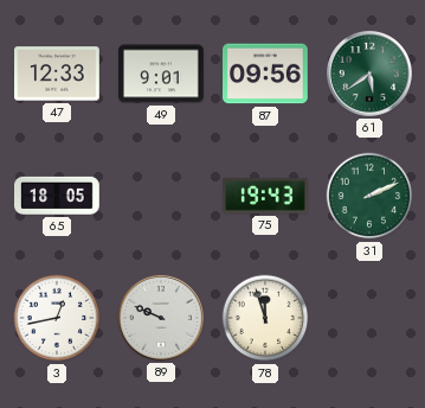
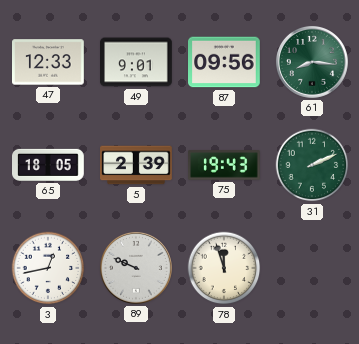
61: 5:39 -> 8:16
5: none -> 2:39
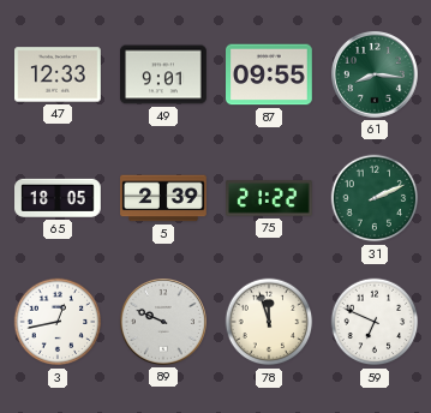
87: 09:56 -> 09:55
75: 19:43 -> 21:22
59: none -> 6:49
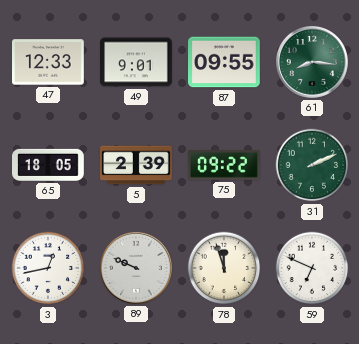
75: 21:22 -> 09:22
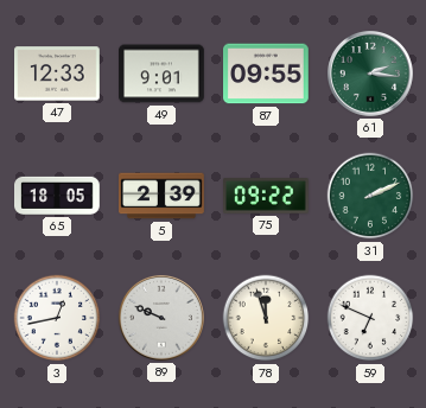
61: 8:16 -> 2:16
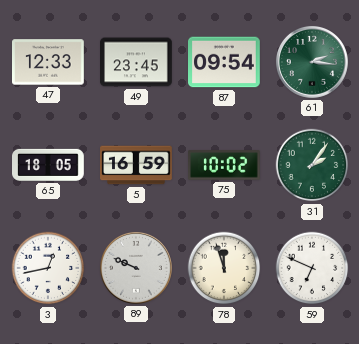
49: 9:01 -> 23:45
87: 09:55 -> 09:54
5: 2:39 -> 16:59
75: 09:22 -> 10:02
31: 2:11 -> 2:06
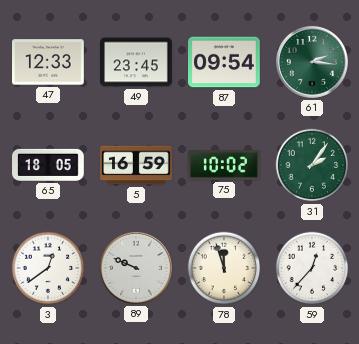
3: 12:43 -> 12:39
59: 6:49 -> 12:37
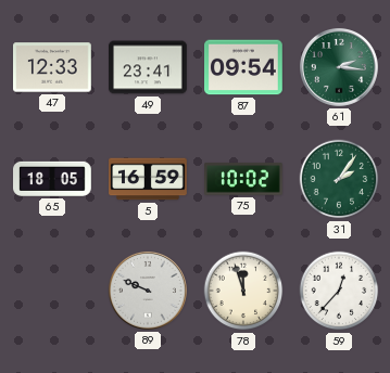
49: 23:45 -> 23:41
3: 12:39 -> none
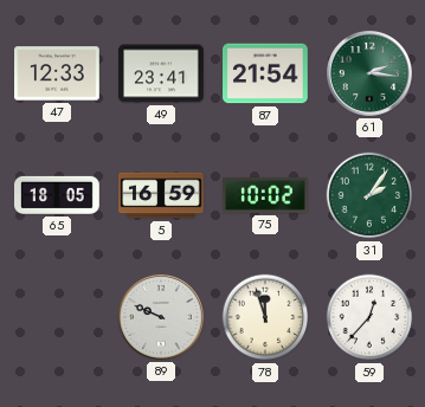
87: 09:54 -> 21:54
